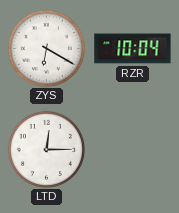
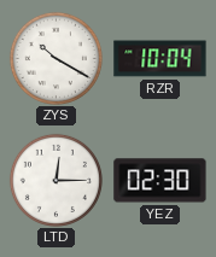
ZYS: 6:20 -> 10:20
YEZ: none -> 02:30
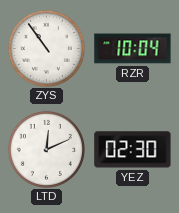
ZYS: 10:20 -> 10:54
LTD: 12:15 -> 12:11
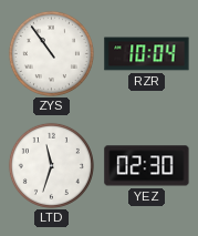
LTD: 12:11 -> 11:33
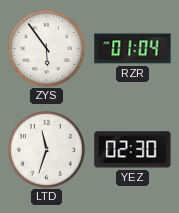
ZYS: 10:54 -> 5:54
RZR: 10:04 -> 01:04
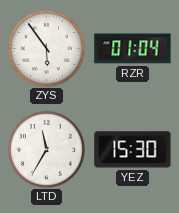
LTD: 11:33 -> 11:35
YEZ: 02:30 -> 15:30
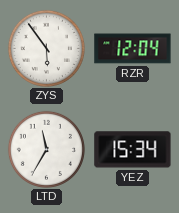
RZR: 01:04 -> 12:04
YEZ: 15:30 -> 15:34
